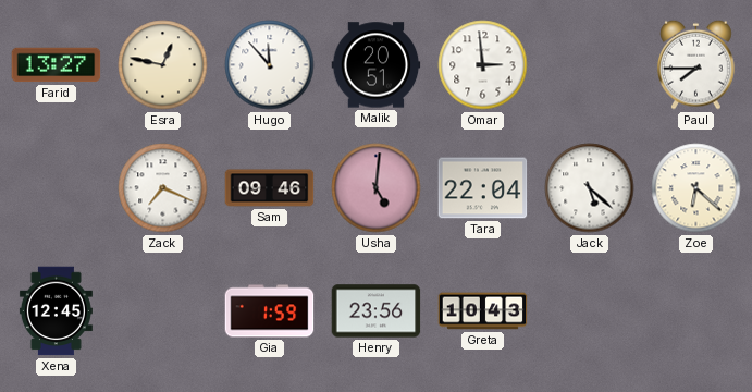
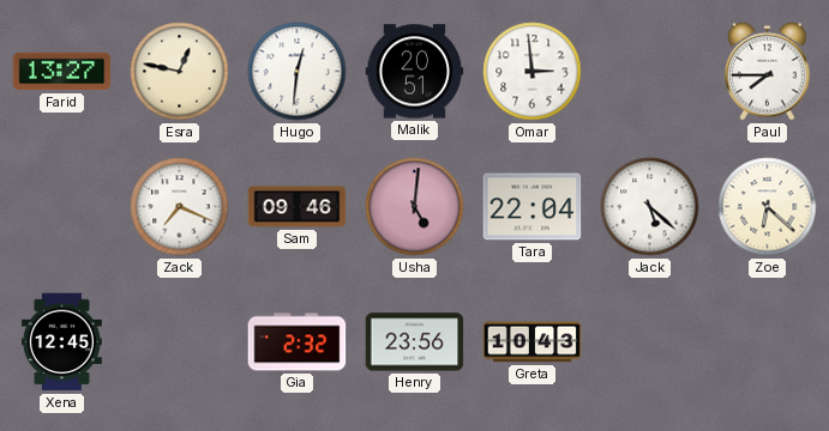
Hugo: 11:53 -> 12:31
Gia: 1:59 -> 2:32
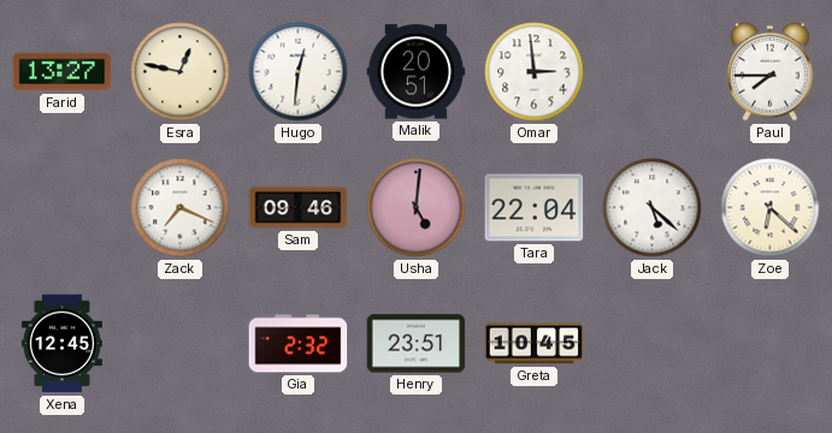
Henry: 23:56 -> 23:51
Greta: 10:43 -> 10:45
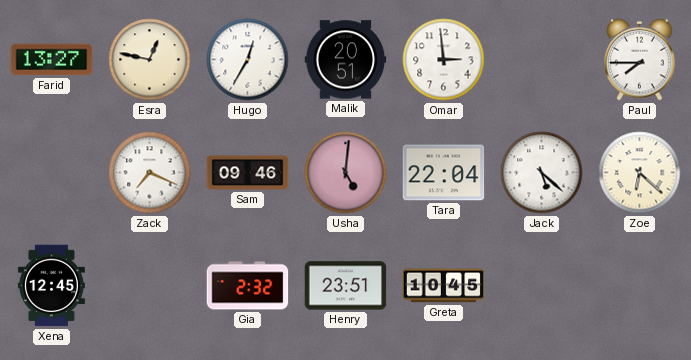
Hugo: 12:31 -> 12:35
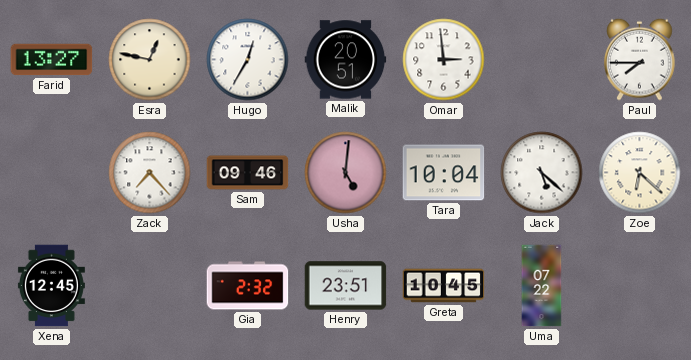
Zack: 7:19 -> 7:23
Tara: 22:04 -> 10:04
Uma: none -> 07:22
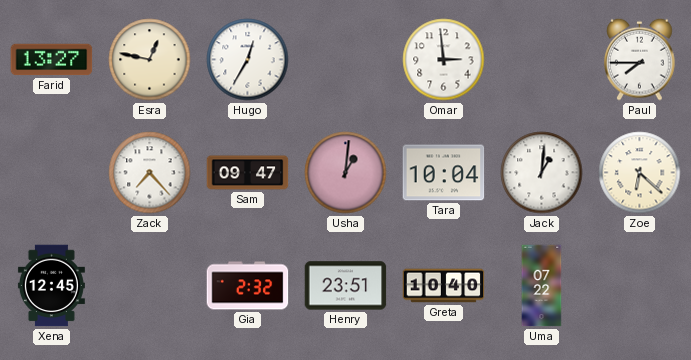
Malik: 20:51 -> none
Sam: 09:46 -> 09:47
Usha: 5:01 -> 1:01
Jack: 5:22 -> 1:01
Greta: 10:45 -> 10:40
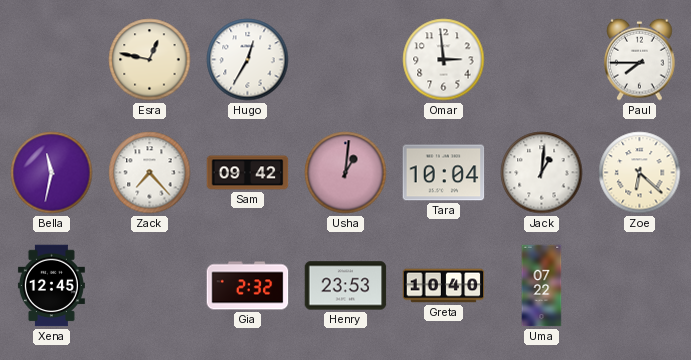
Farid: 13:27 -> none
Bella: none -> 11:32
Sam: 09:47 -> 09:42
Henry: 23:51 -> 23:53
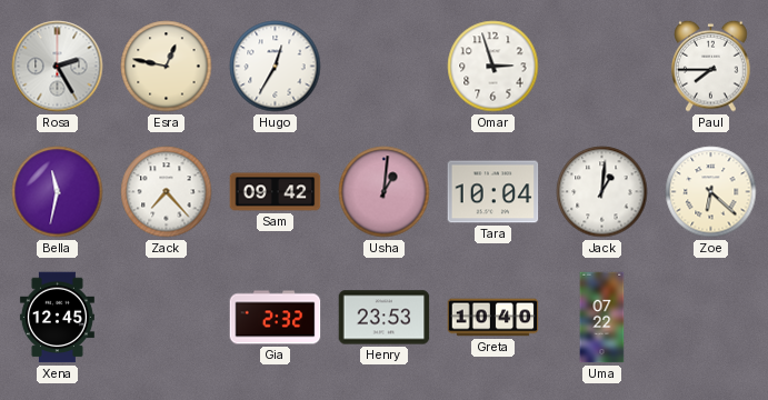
Rosa: none -> 2:25
Omar: 2:59 -> 2:57
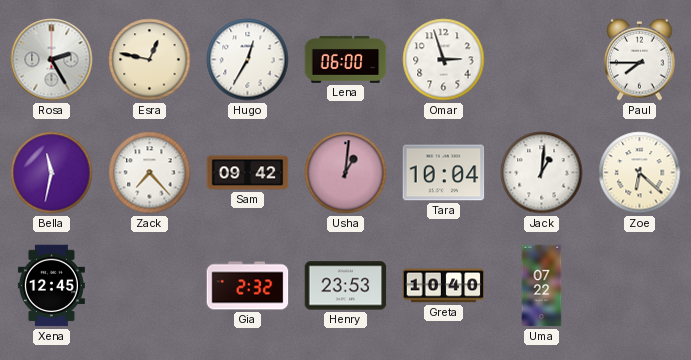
Lena: none -> 06:00
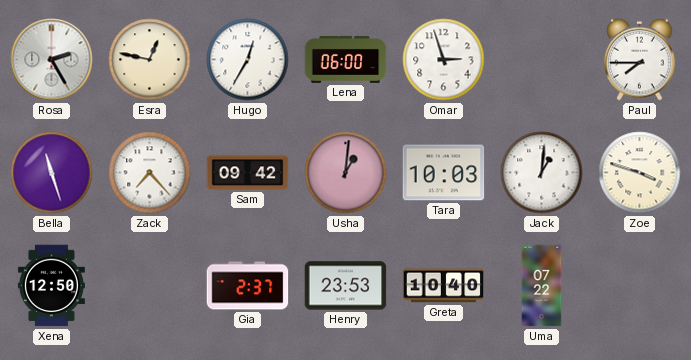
Bella: 11:32 -> 11:27
Tara: 10:04 -> 10:03
Zoe: 6:22 -> 3:48
Xena: 12:45 -> 12:50
Gia: 2:32 -> 2:37
